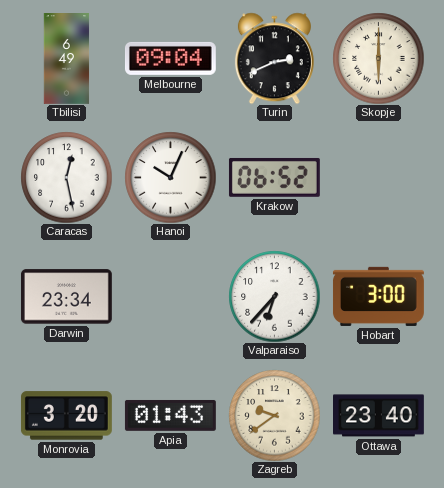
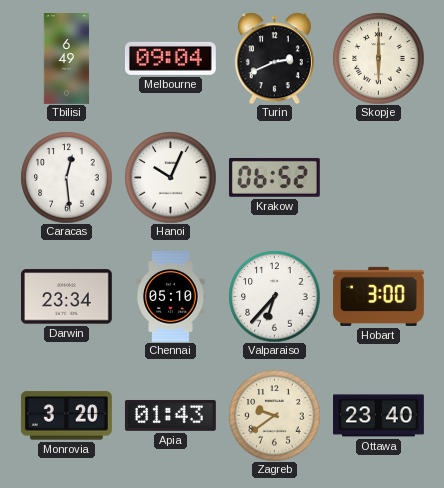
Caracas: 12:28 -> 12:29
Chennai: none -> 05:10
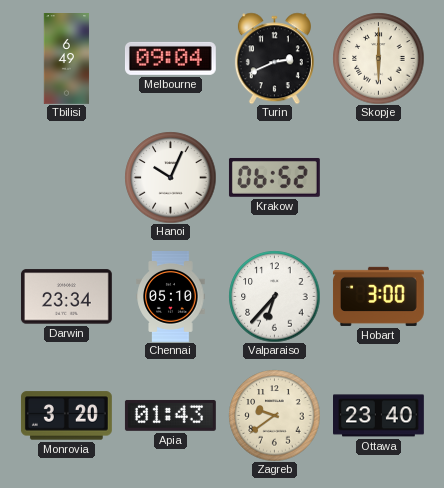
Caracas: 12:29 -> none
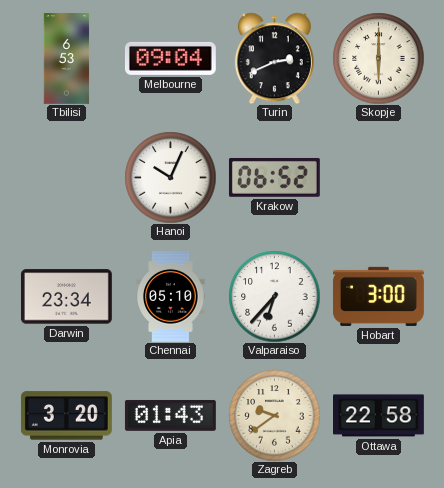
Tbilisi: 6:49 -> 6:53
Ottawa: 23:40 -> 22:58
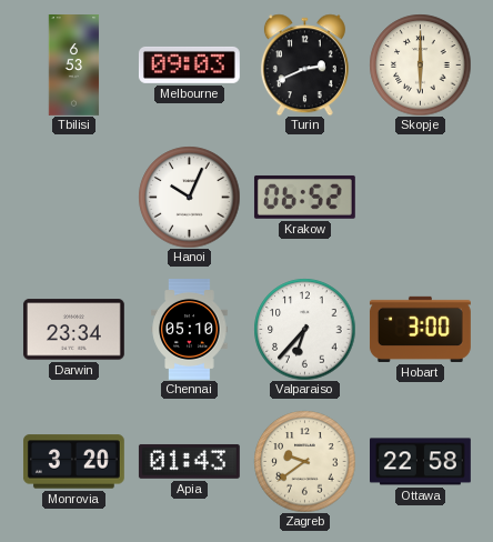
Melbourne: 09:04 -> 09:03
